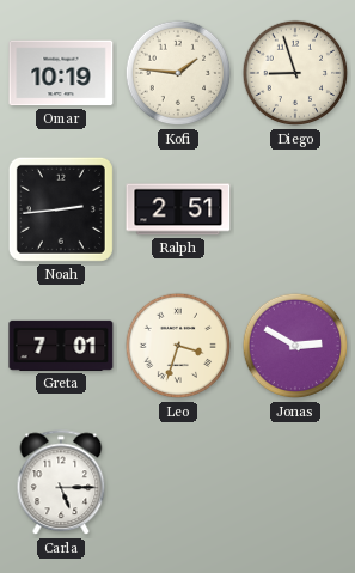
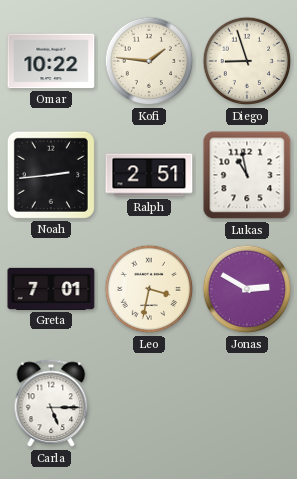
Omar: 10:19 -> 10:22
Lukas: none -> 10:58
Leo: 3:33 -> 3:32
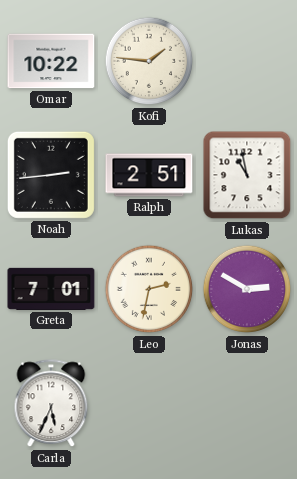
Diego: 8:57 -> none
Leo: 3:32 -> 2:32
Carla: 5:15 -> 5:34
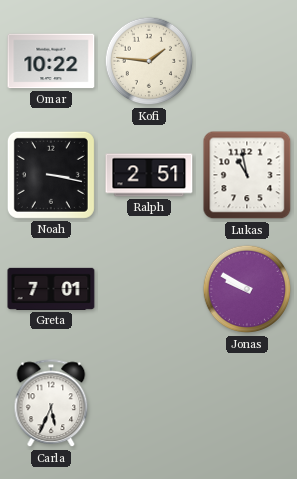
Noah: 2:44 -> 3:17
Leo: 2:32 -> none
Jonas: 2:50 -> 9:50
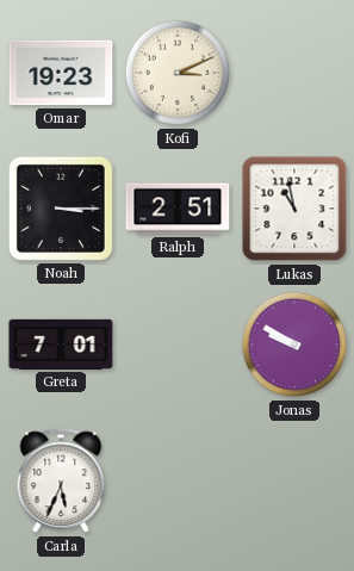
Omar: 10:22 -> 19:23
Kofi: 1:46 -> 3:11
Noah: 3:17 -> 3:15
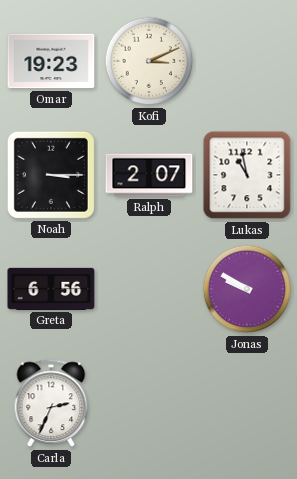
Ralph: 2:51 -> 2:07
Greta: 7:01 -> 6:56
Carla: 5:34 -> 2:34
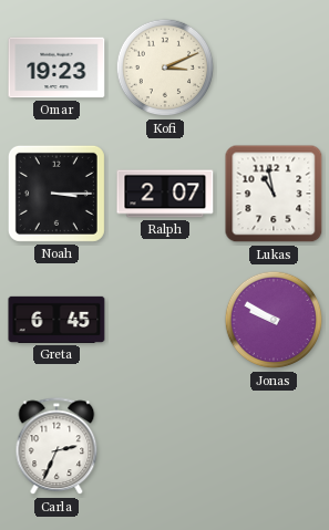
Greta: 6:56 -> 6:45
